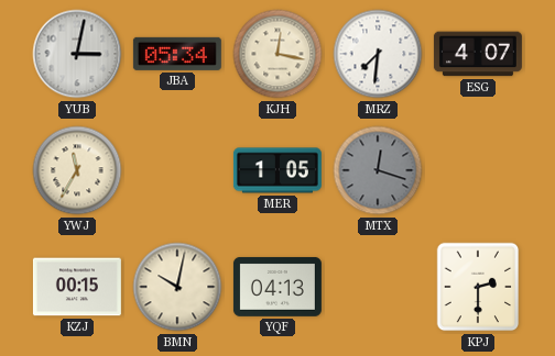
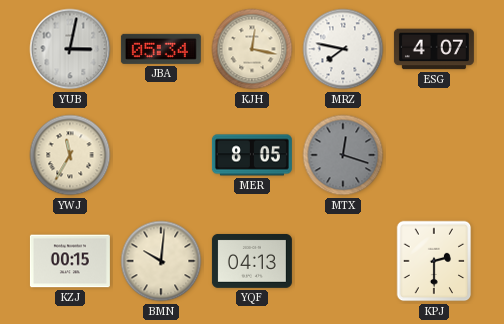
MRZ: 7:31 -> 7:47
MER: 1:05 -> 8:05
BMN: 10:02 -> 10:01
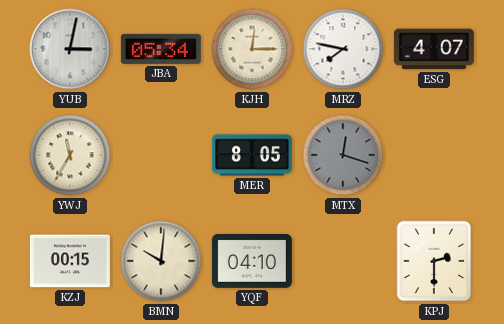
KJH: 12:17 -> 12:15
YQF: 04:13 -> 04:10
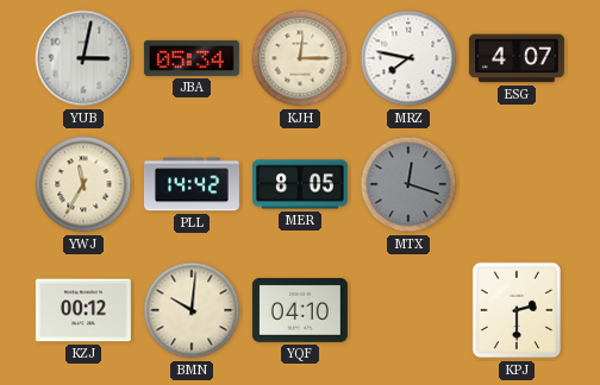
PLL: none -> 14:42
KZJ: 00:15 -> 00:12
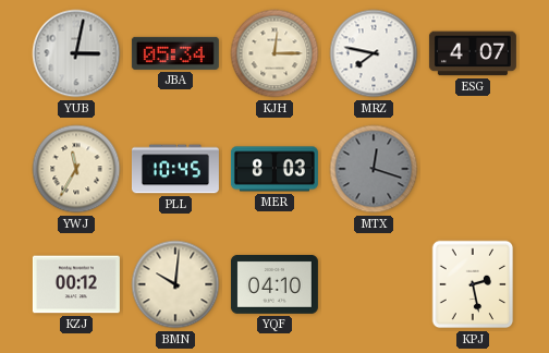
PLL: 14:42 -> 10:45
MER: 8:05 -> 8:03
KPJ: 2:30 -> 2:28
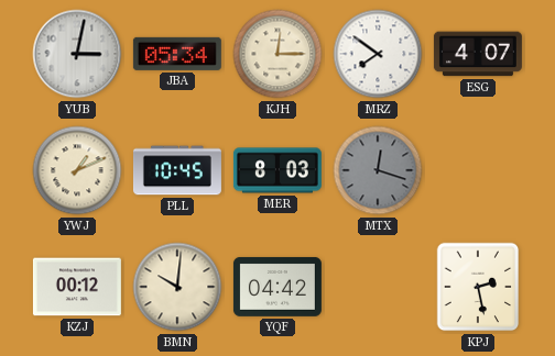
MRZ: 7:47 -> 7:51
YWJ: 11:35 -> 1:11
YQF: 04:10 -> 04:42
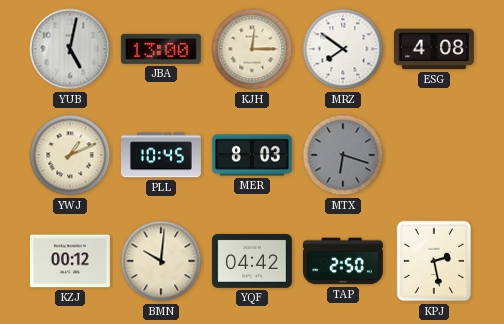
YUB: 3:02 -> 5:02
JBA: 05:34 -> 13:00
ESG: 4:07 -> 4:08
MTX: 12:18 -> 6:18
TAP: none -> 2:50
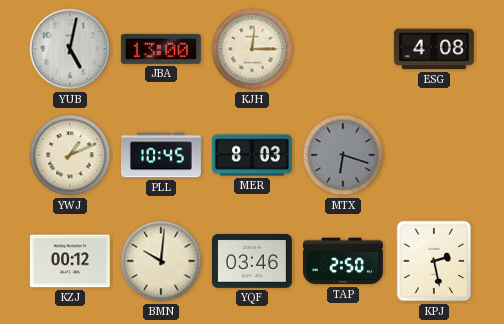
MRZ: 7:51 -> none
YQF: 04:42 -> 03:46
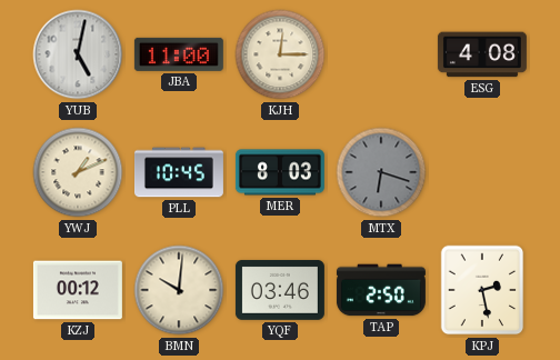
JBA: 13:00 -> 11:00
